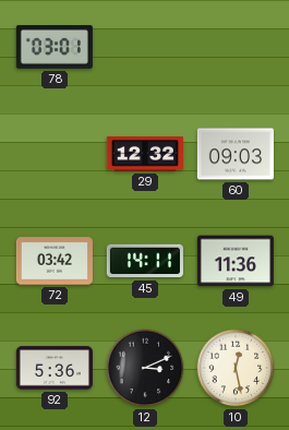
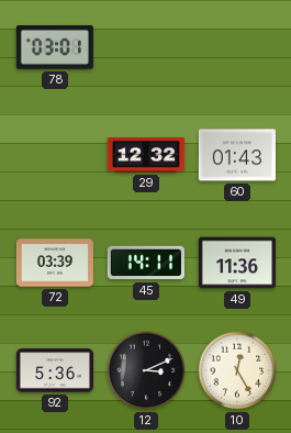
60: 09:03 -> 01:43
72: 03:42 -> 03:39
10: 12:28 -> 12:25
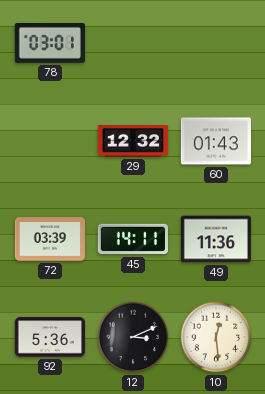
10: 12:25 -> 12:29
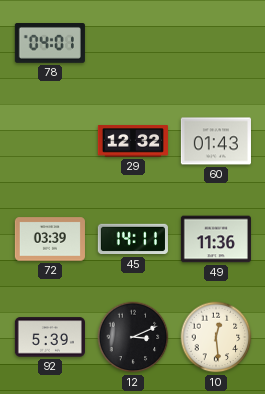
78: 03:01 -> 04:01
92: 5:36 -> 5:39
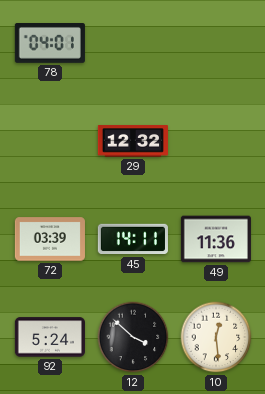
60: 01:43 -> none
92: 5:39 -> 5:24
12: 3:11 -> 3:52
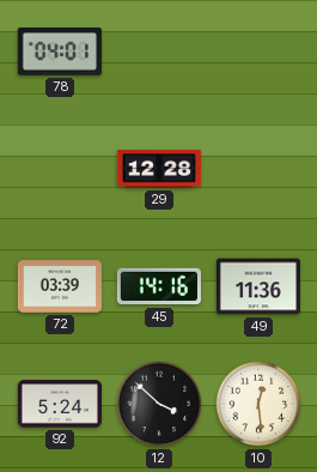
29: 12:32 -> 12:28
45: 14:11 -> 14:16
